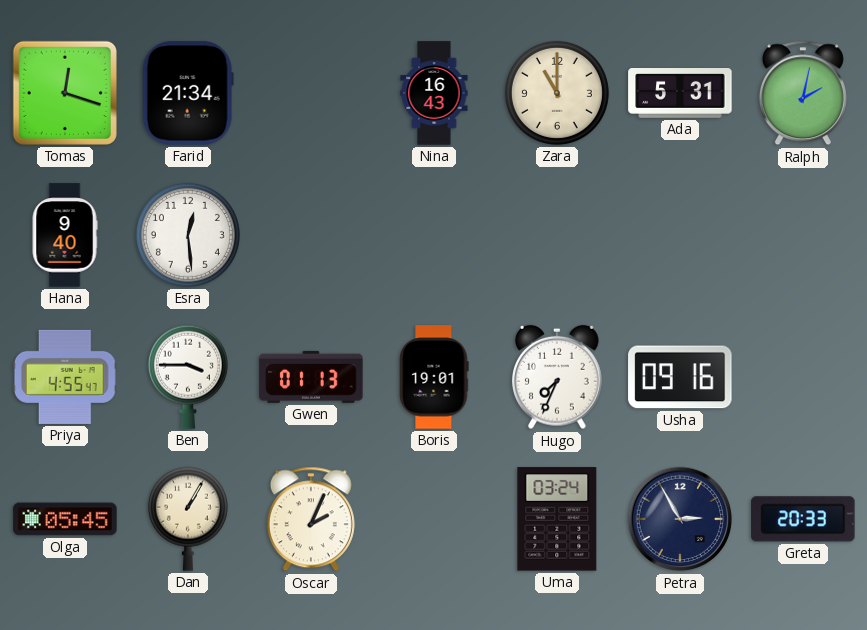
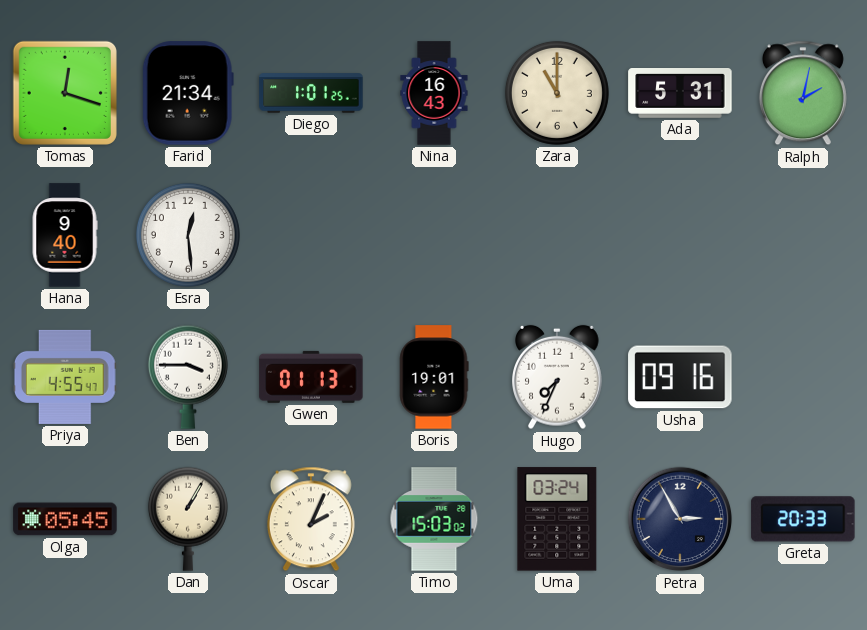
Diego: none -> 1:01
Timo: none -> 15:03
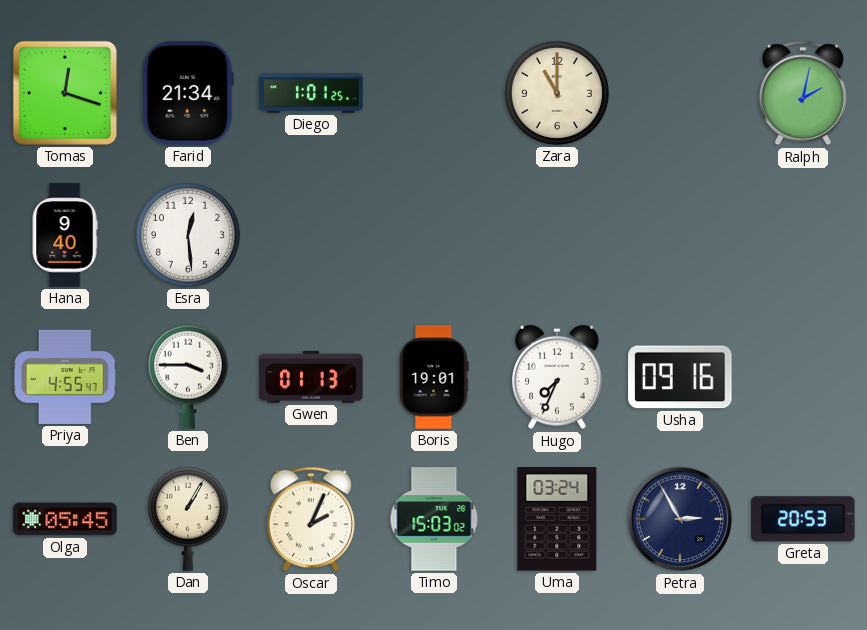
Nina: 16:43 -> none
Ada: 5:31 -> none
Greta: 20:33 -> 20:53
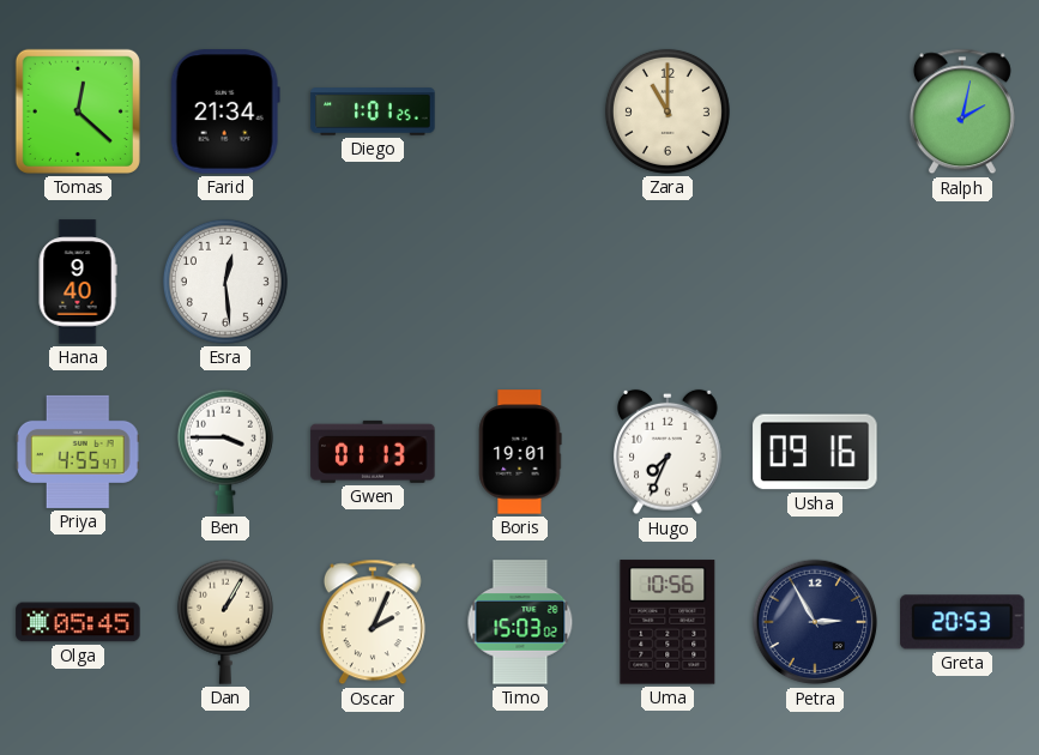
Tomas: 12:18 -> 12:22
Uma: 03:24 -> 10:56
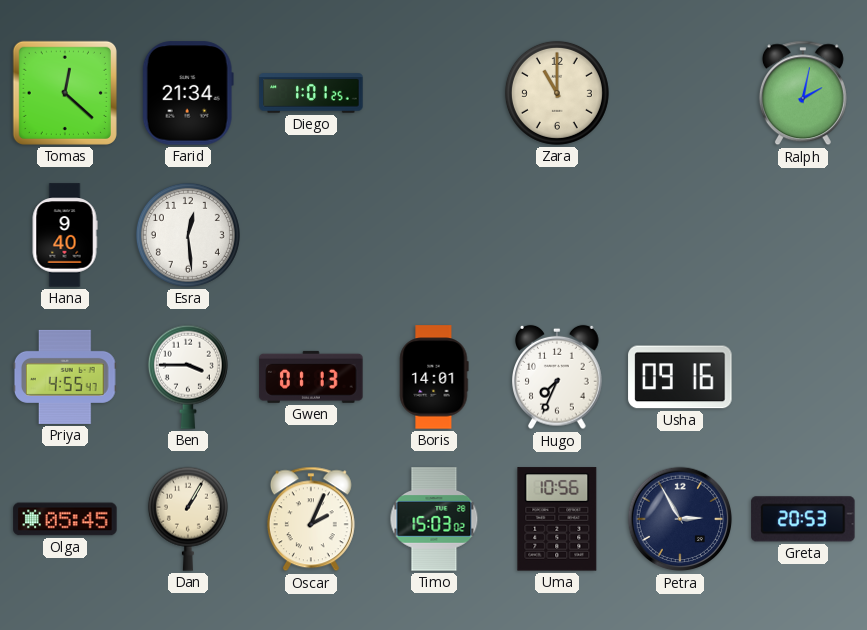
Boris: 19:01 -> 14:01
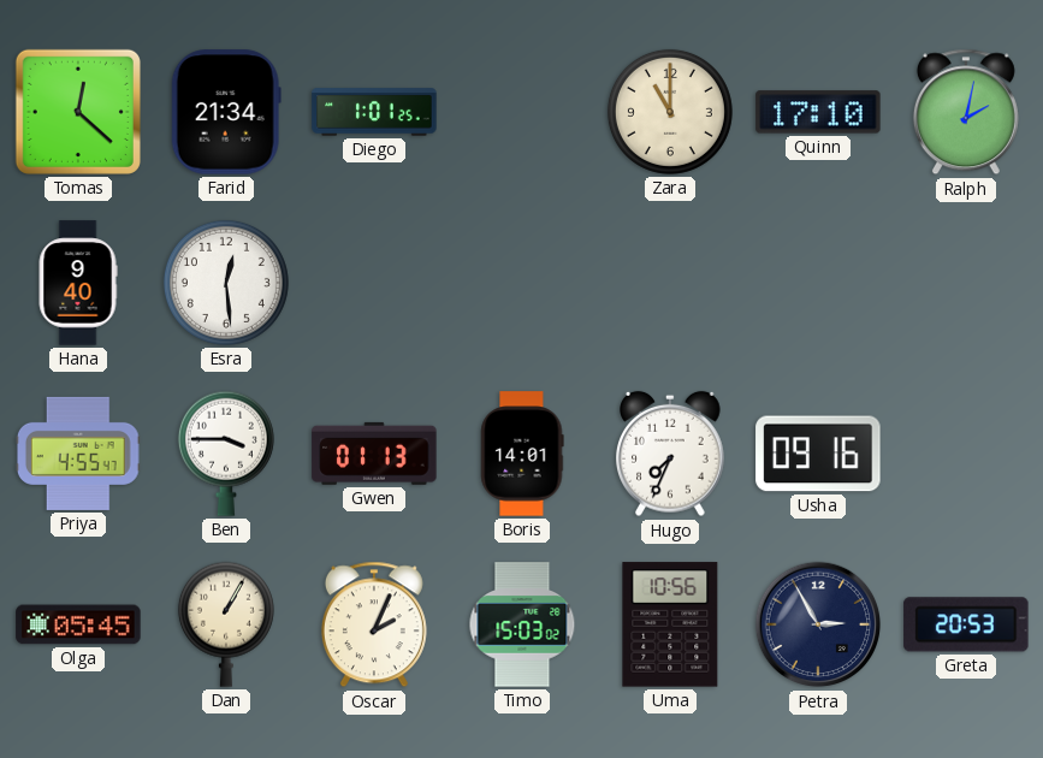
Quinn: none -> 17:10
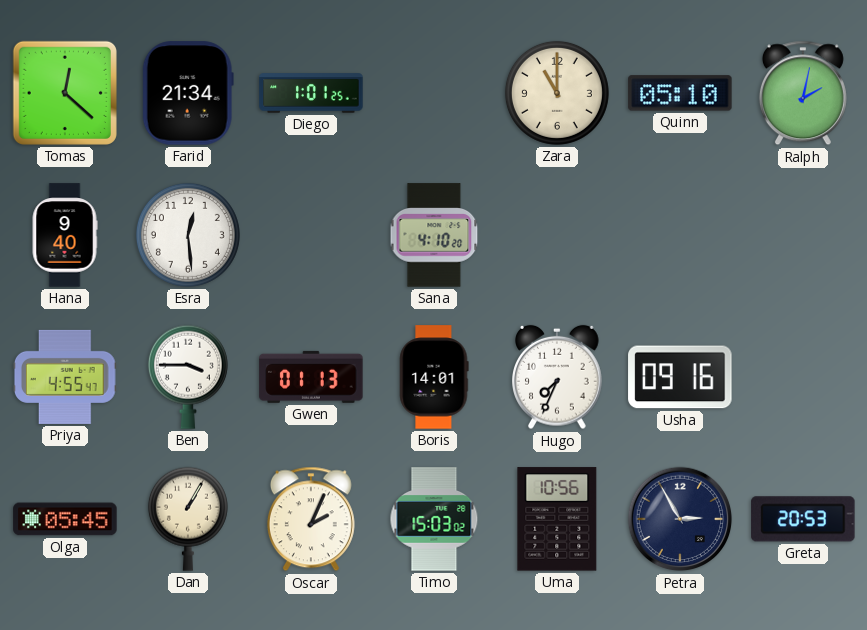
Quinn: 17:10 -> 05:10
Sana: none -> 4:10
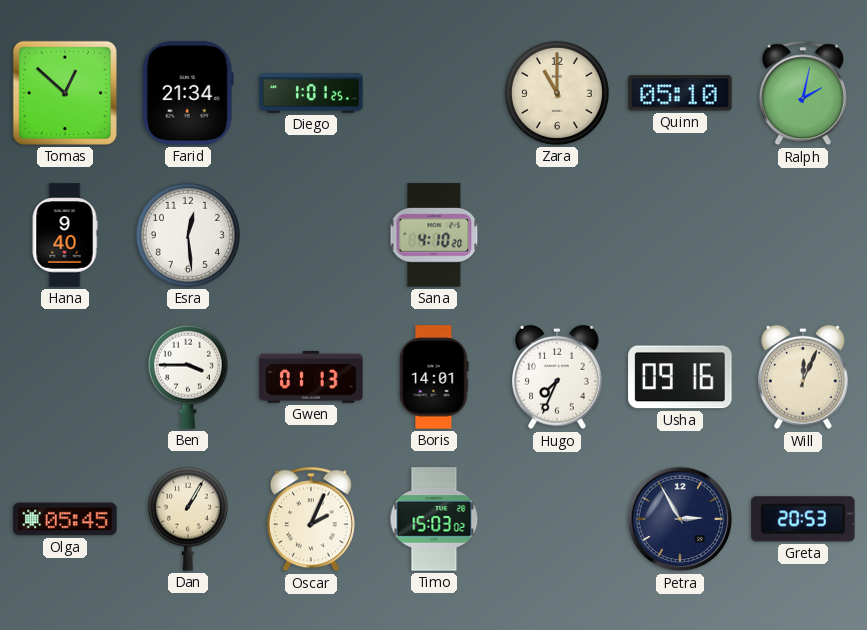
Tomas: 12:22 -> 12:52
Priya: 4:55 -> none
Will: none -> 12:04
Uma: 10:56 -> none
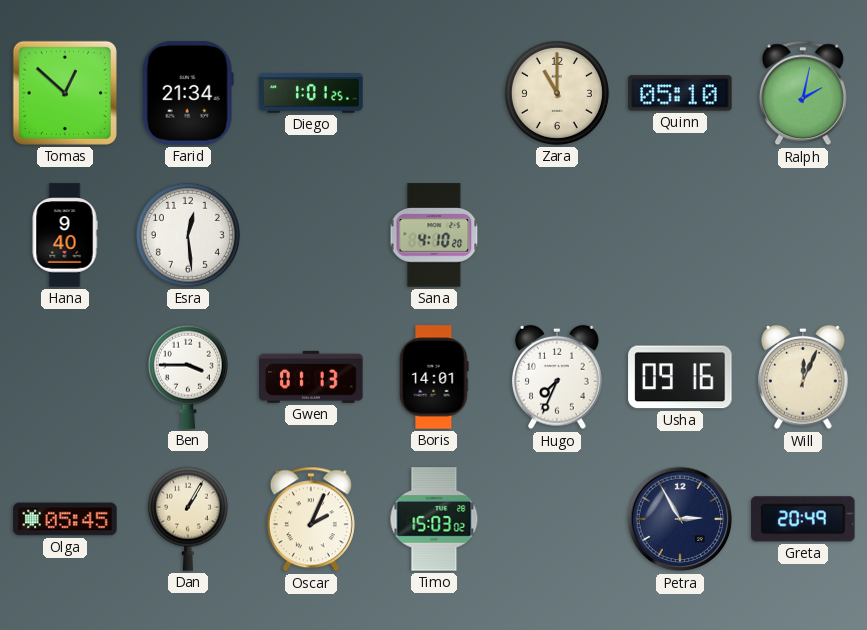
Greta: 20:53 -> 20:49
